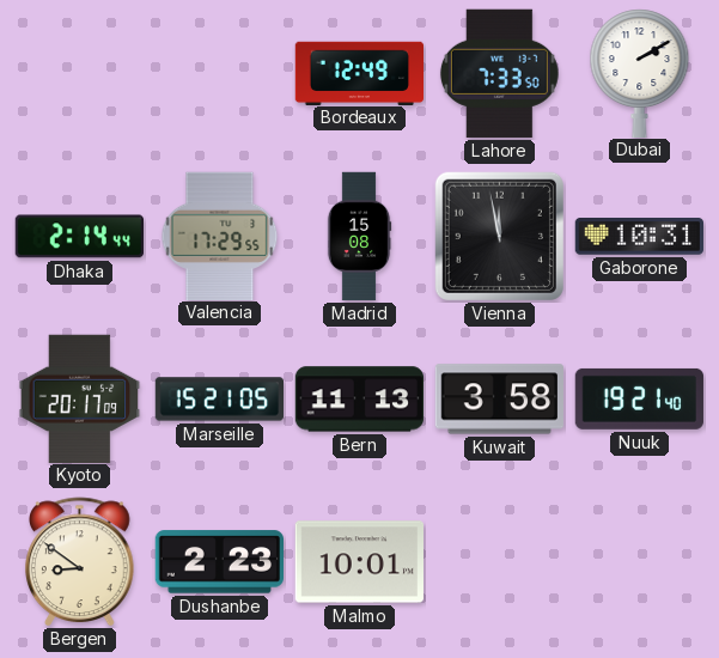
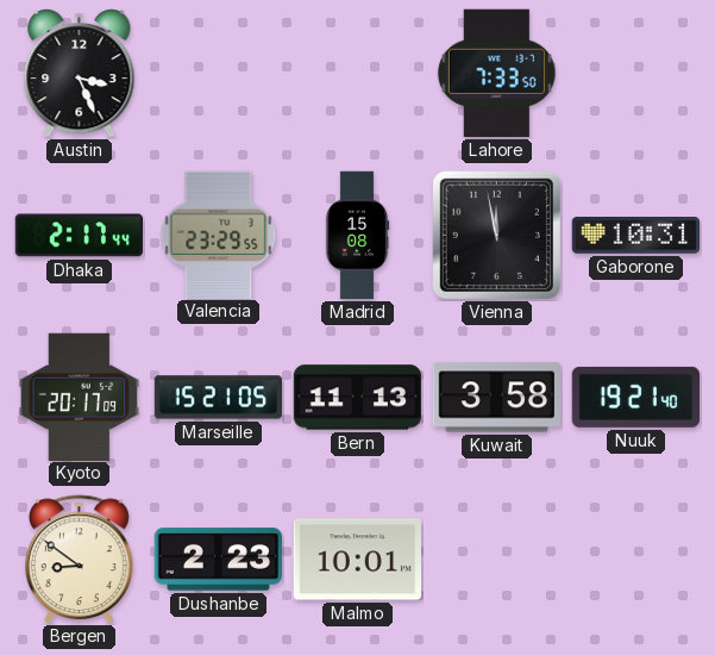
Austin: none -> 3:26
Bordeaux: 12:49 -> none
Dubai: 2:10 -> none
Dhaka: 2:14 -> 2:17
Valencia: 17:29 -> 23:29
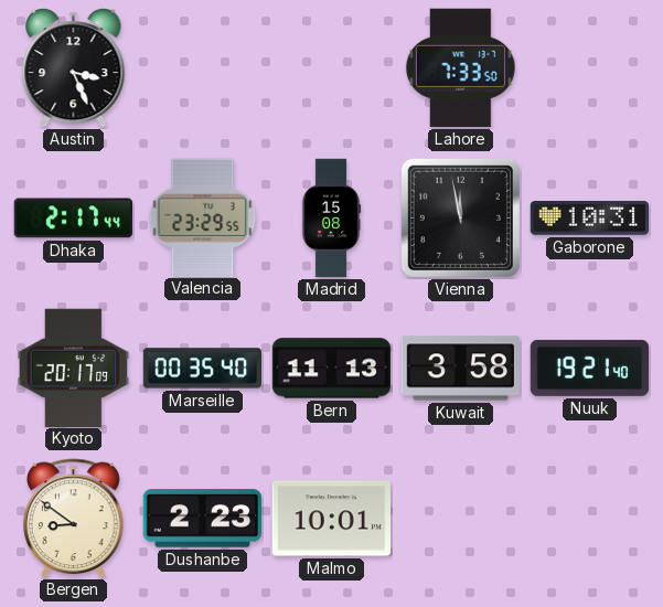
Marseille: 15:21 -> 00:35
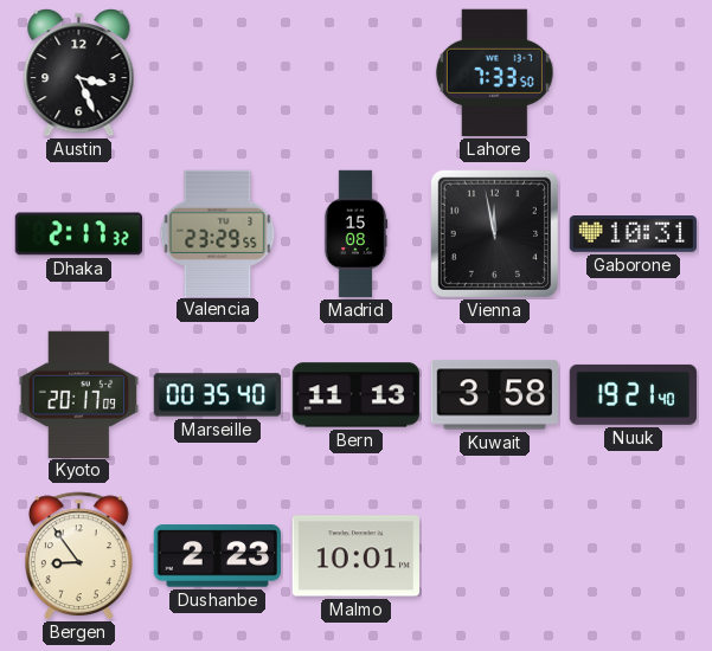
Dhaka: 2:17:44 -> 2:17:32
Bergen: 8:51 -> 8:54
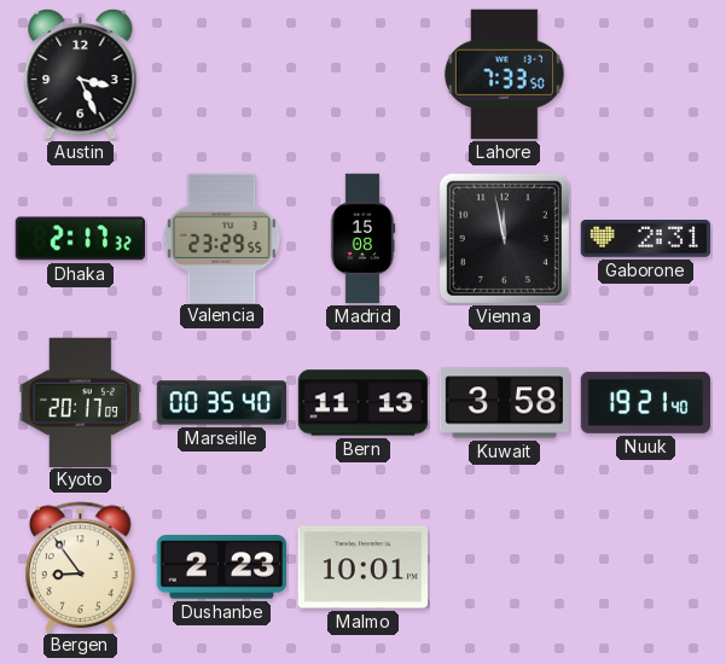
Gaborone: 10:31 -> 2:31
